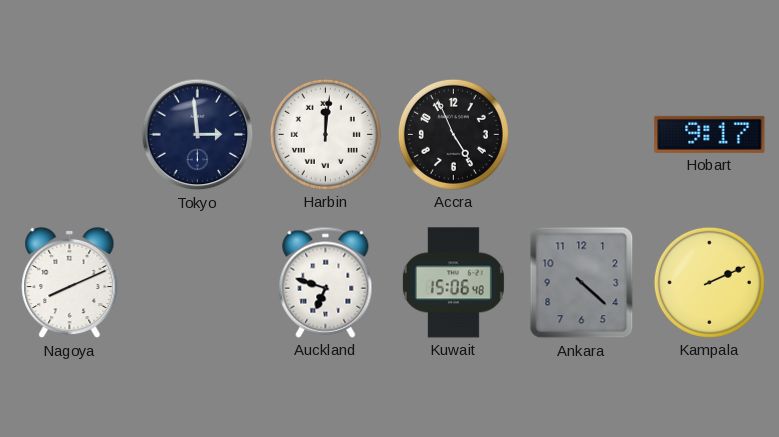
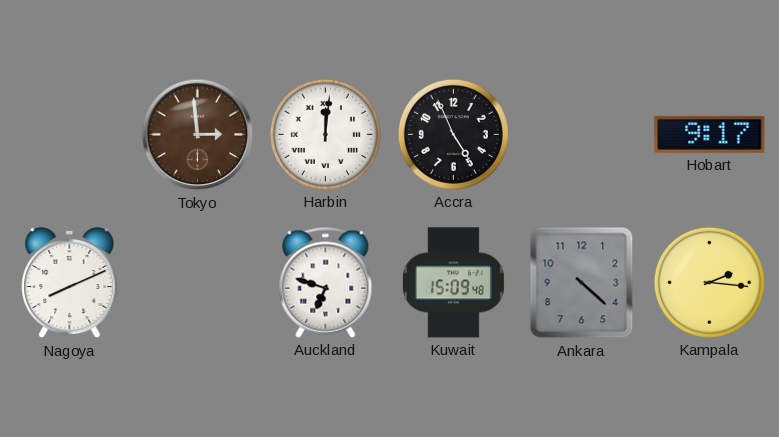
Tokyo dial: navy -> brown
Kuwait: 15:06 -> 15:09
Kampala: 2:11 -> 2:16
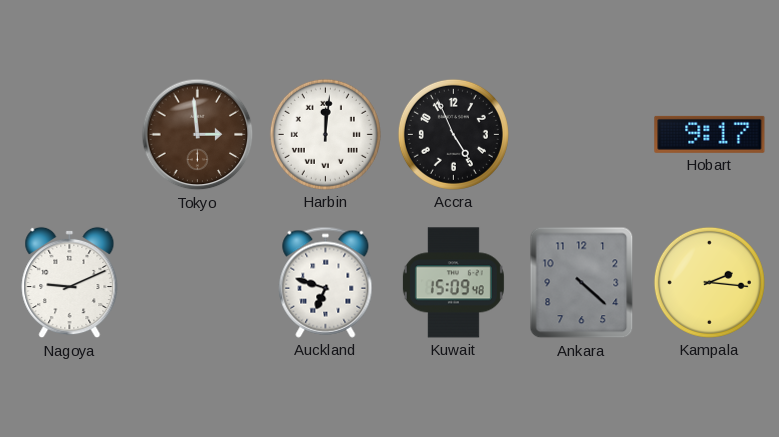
Nagoya: 8:11 -> 9:11
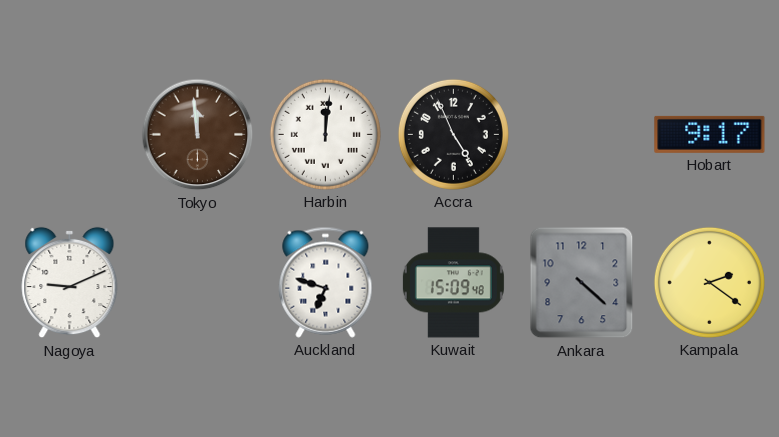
Tokyo: 2:59 -> 11:59
Kampala: 2:16 -> 2:21
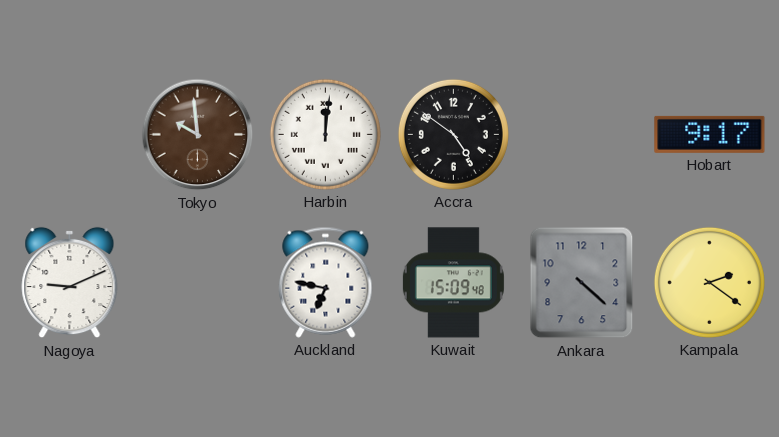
Tokyo: 11:59 -> 9:59
Accra: 4:56 -> 4:51
Auckland: 6:48 -> 6:47
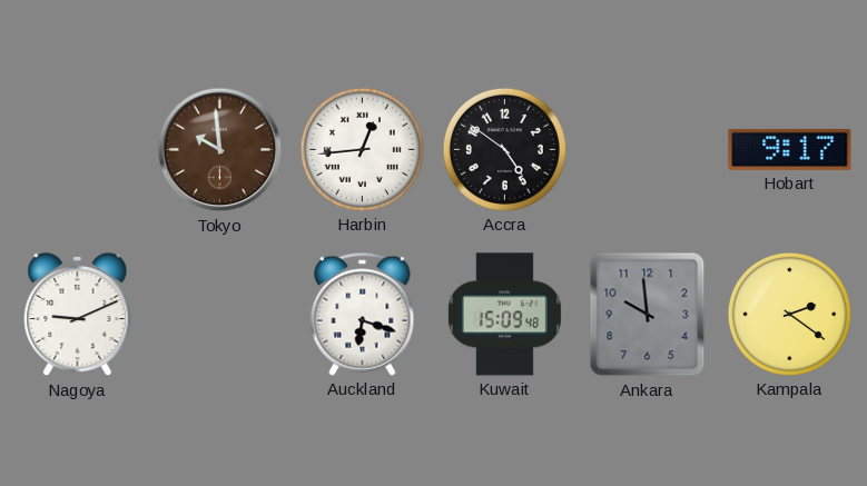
Harbin: 12:01 -> 12:44
Auckland: 6:47 -> 6:18
Ankara: 4:22 -> 9:59
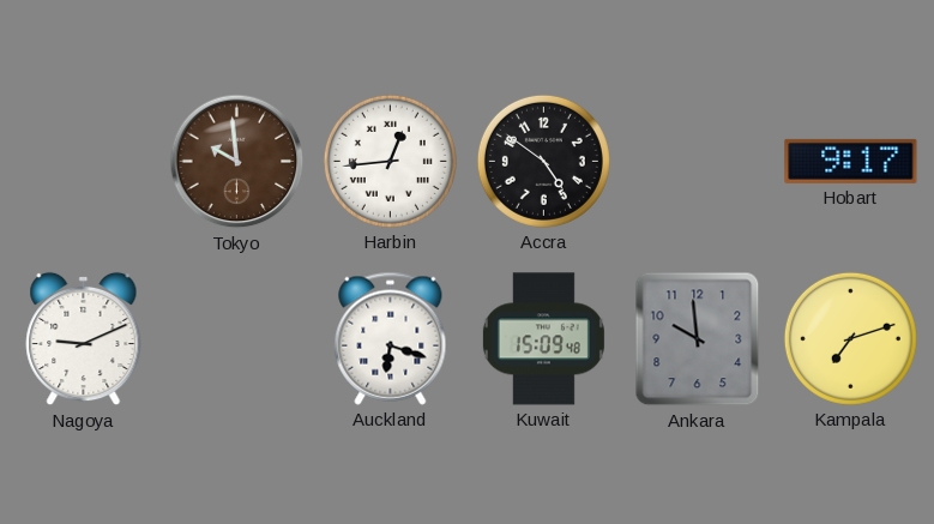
Kampala: 2:21 -> 7:12
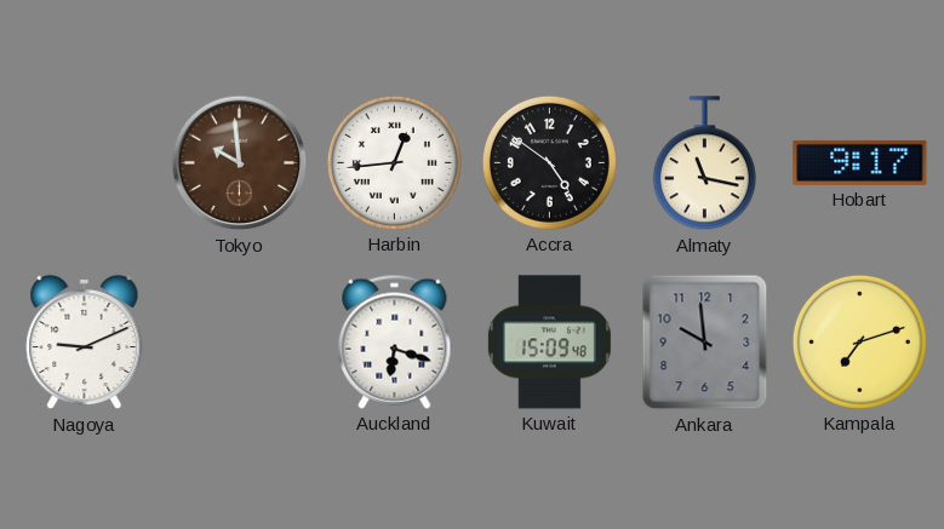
Almaty: none -> 11:17
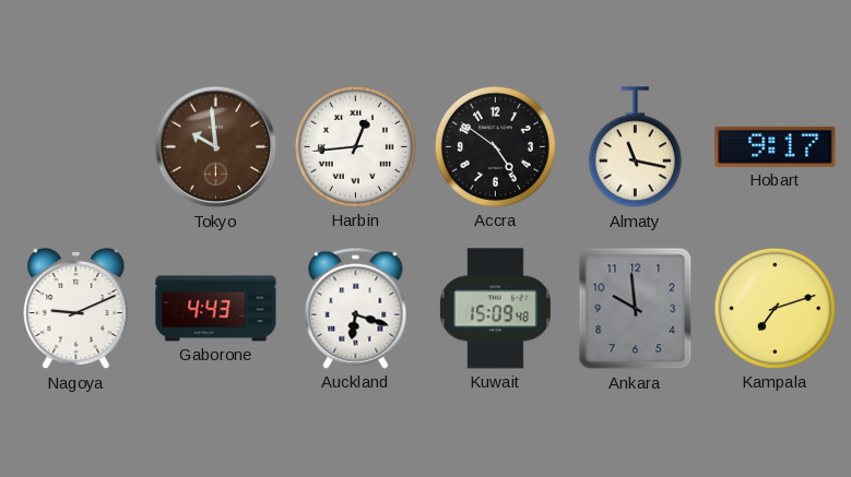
Gaborone: none -> 4:43
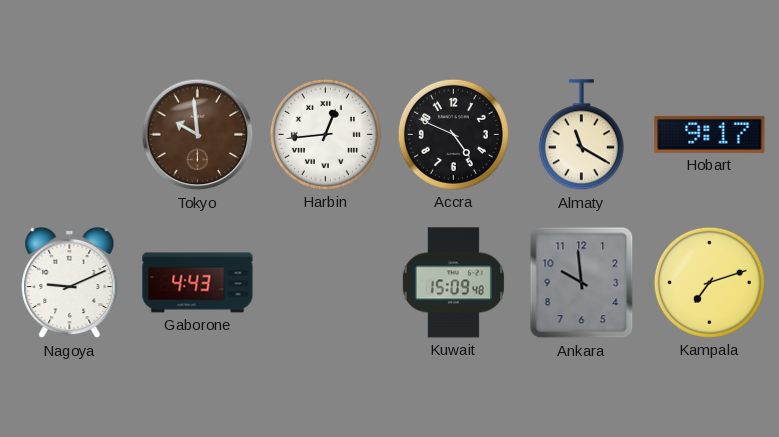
Accra: 4:51 -> 4:49
Almaty: 11:17 -> 11:20
Auckland: 6:18 -> none
